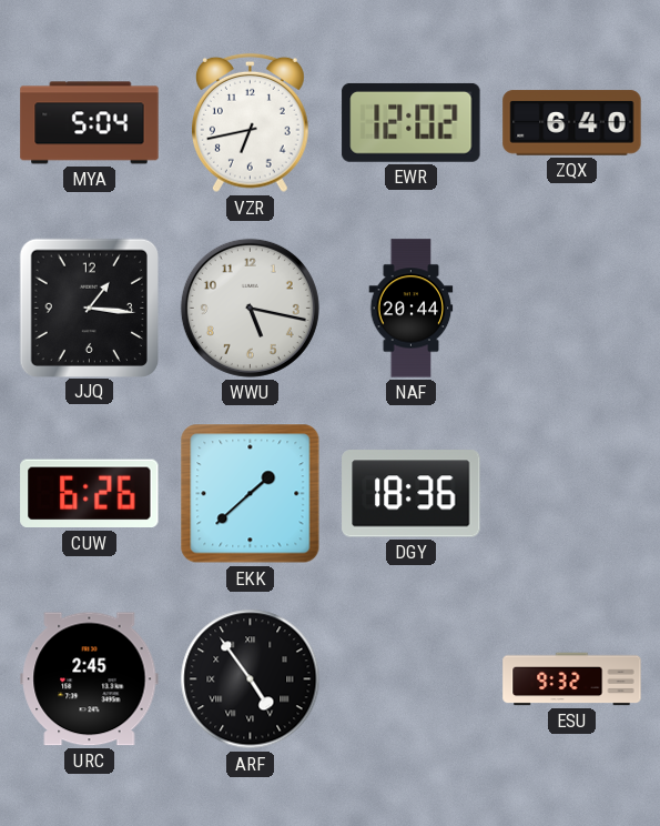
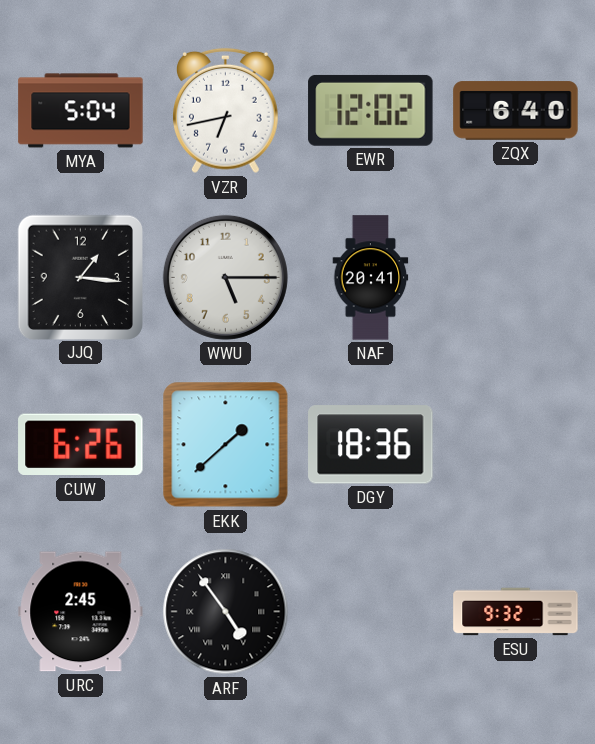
WWU: 5:17 -> 5:15
NAF: 20:44 -> 20:41
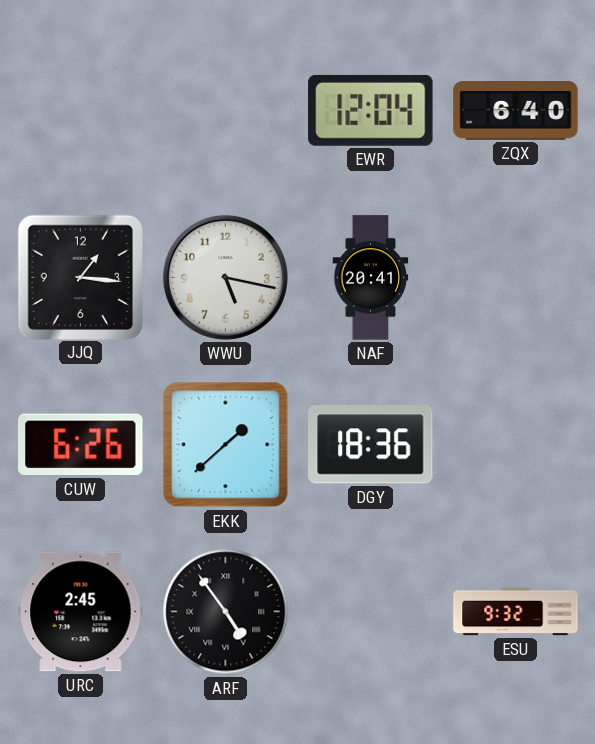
MYA: 5:04 -> none
VZR: 6:43 -> none
EWR: 12:02 -> 12:04
WWU: 5:15 -> 5:17
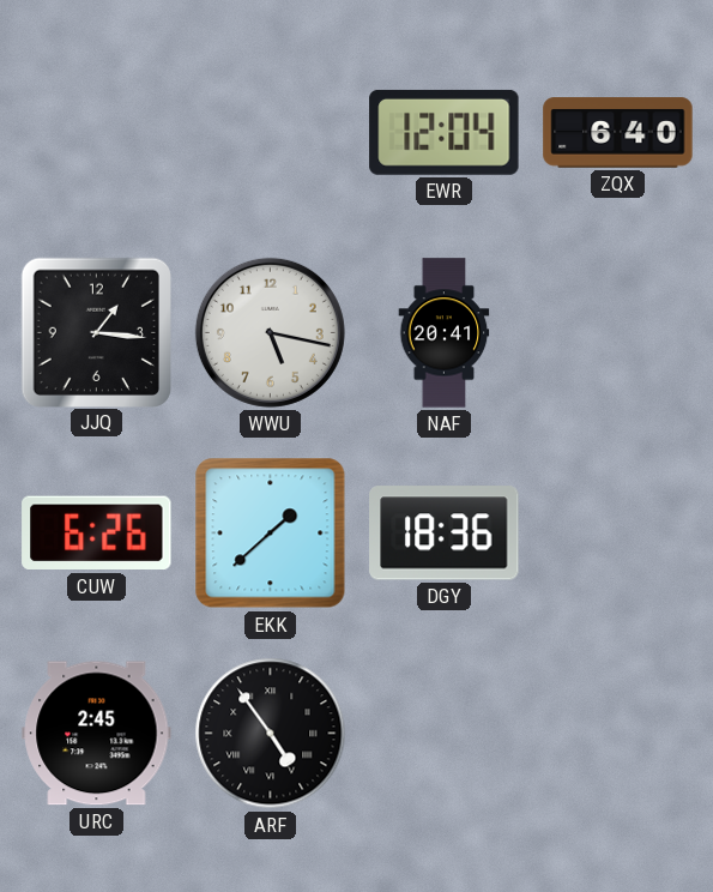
ESU: 9:32 -> none
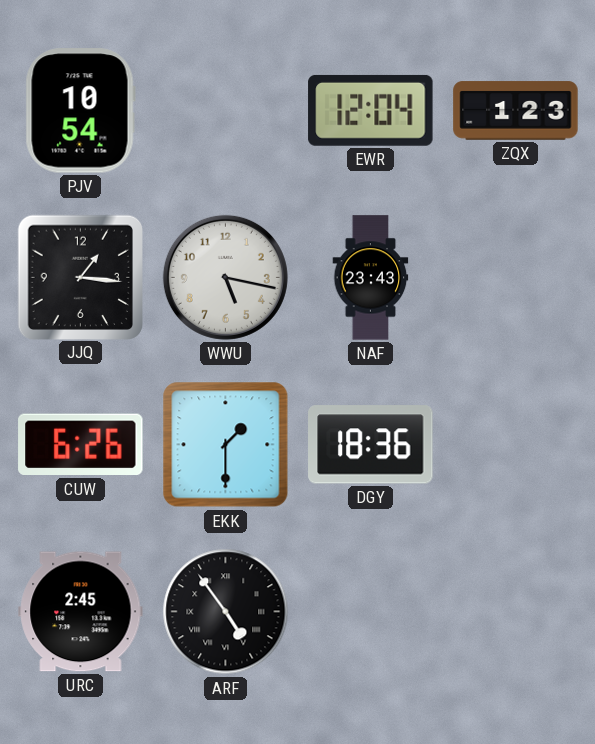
PJV: none -> 10:54
ZQX: 6:40 -> 1:23
NAF: 20:41 -> 23:43
EKK: 1:38 -> 1:30
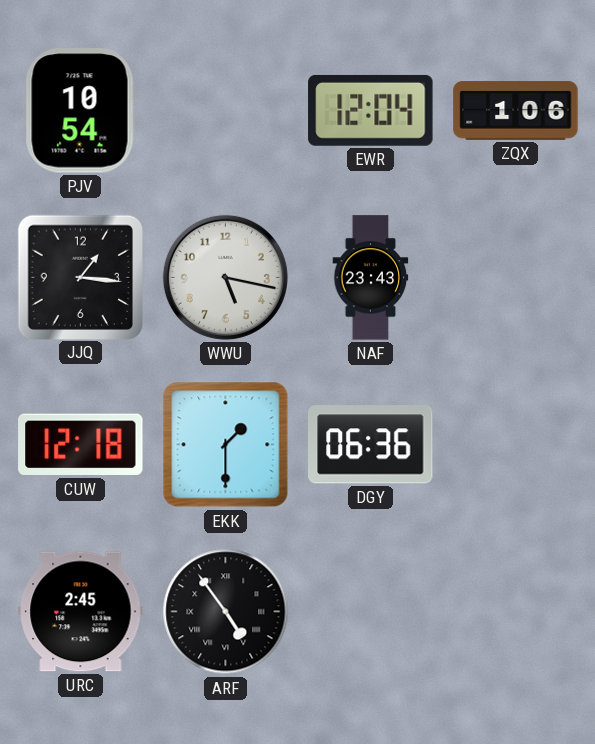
ZQX: 1:23 -> 1:06
CUW: 6:26 -> 12:18
DGY: 18:36 -> 06:36
